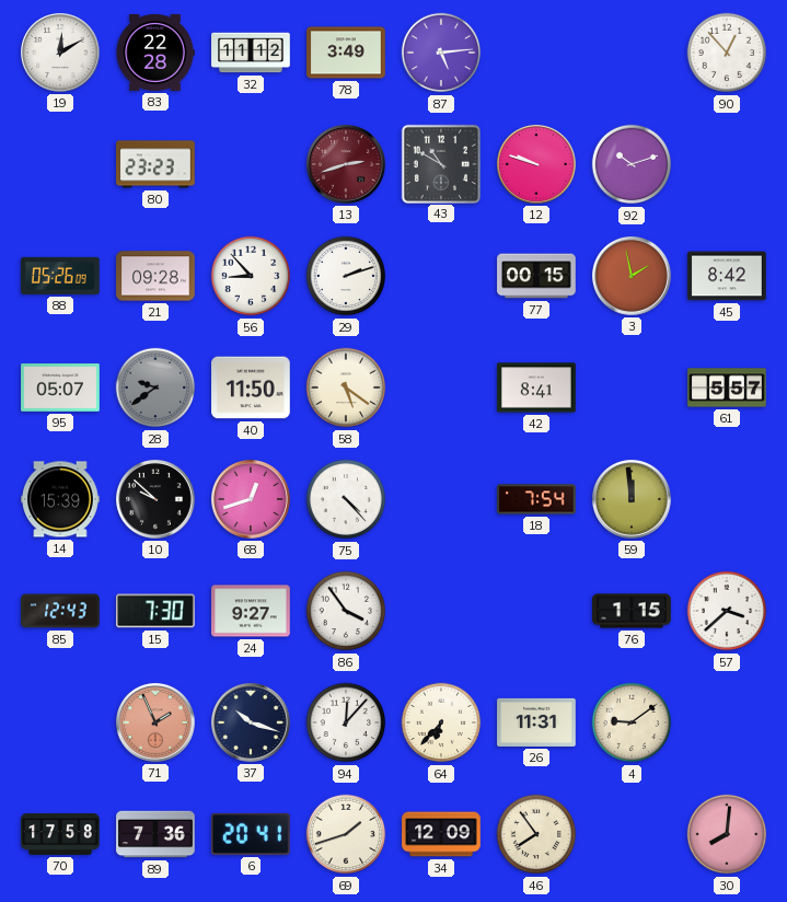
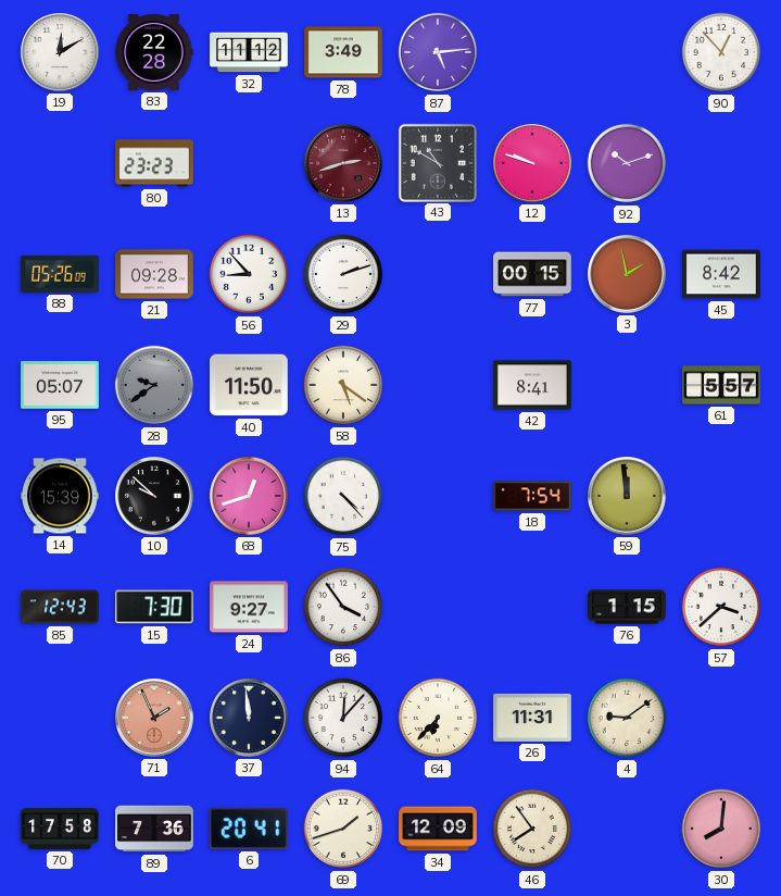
37: 10:18 -> 11:59
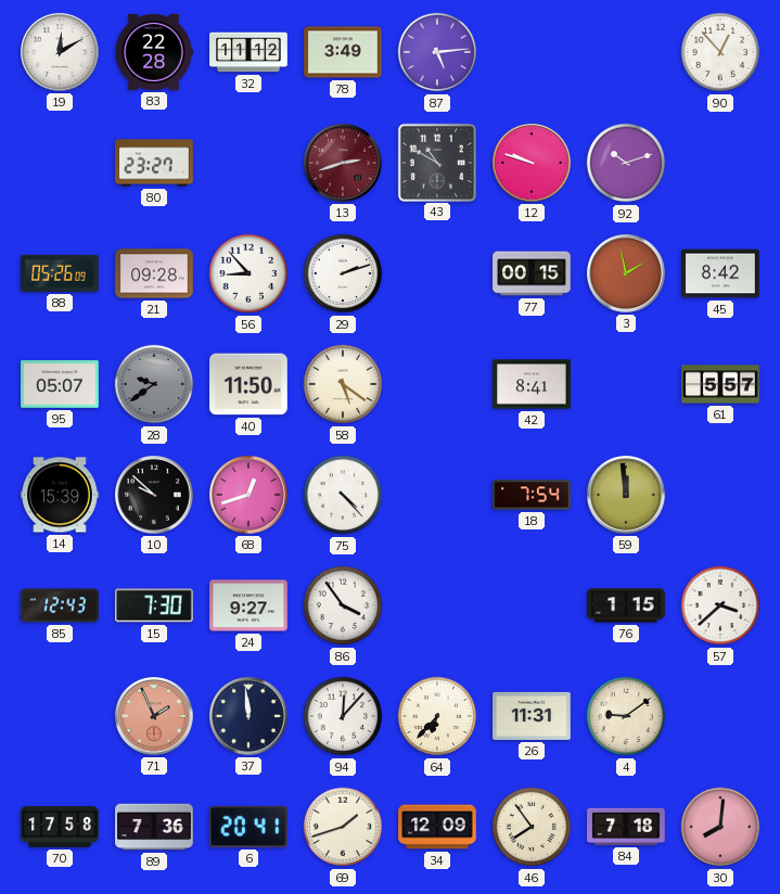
80: 23:23 -> 23:27
84: none -> 7:18
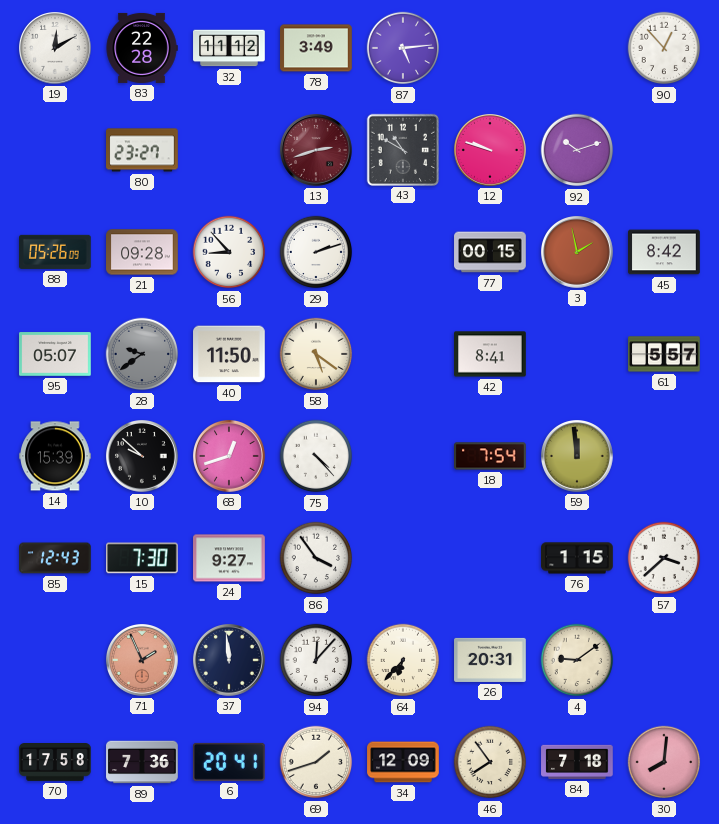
26: 11:31 -> 20:31
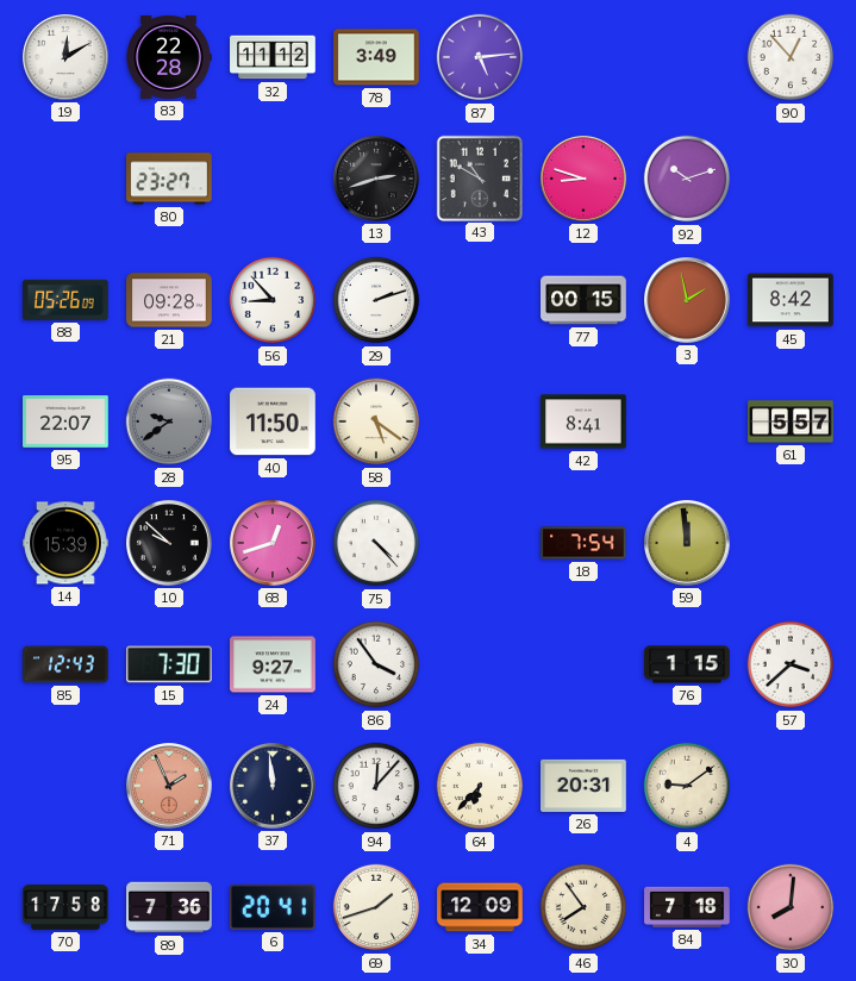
13 dial: burgundy -> black
12: 9:48 -> 8:48
95: 05:07 -> 22:07
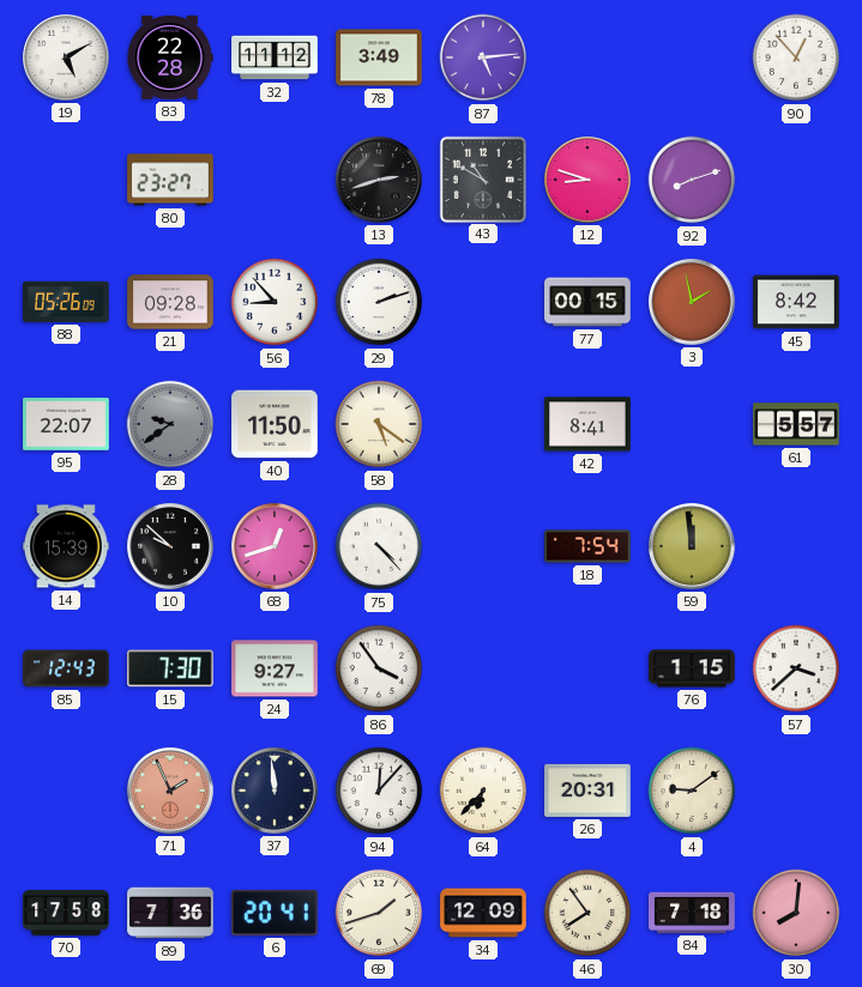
19: 12:10 -> 5:10
92: 10:12 -> 8:12
